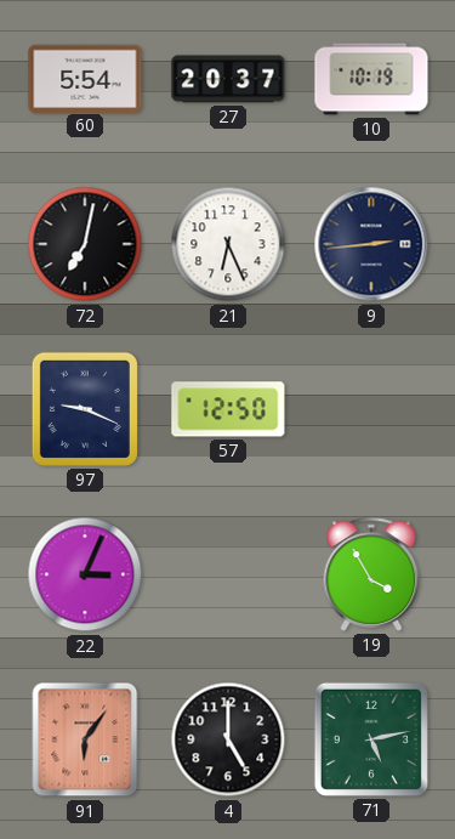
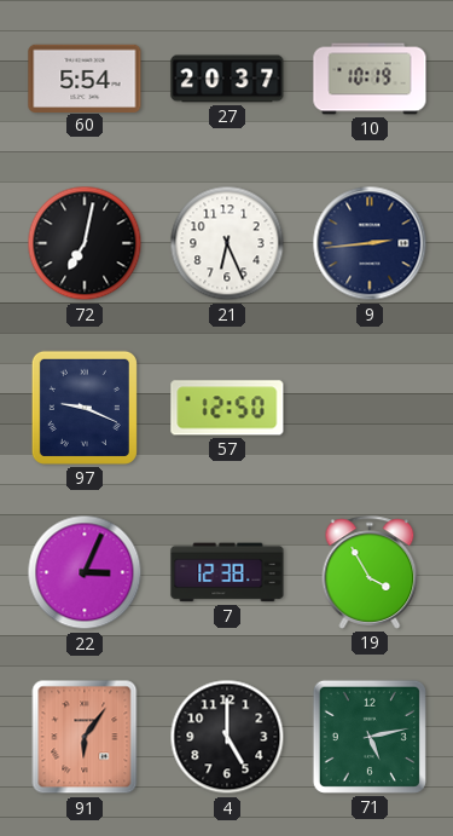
7: none -> 12:38
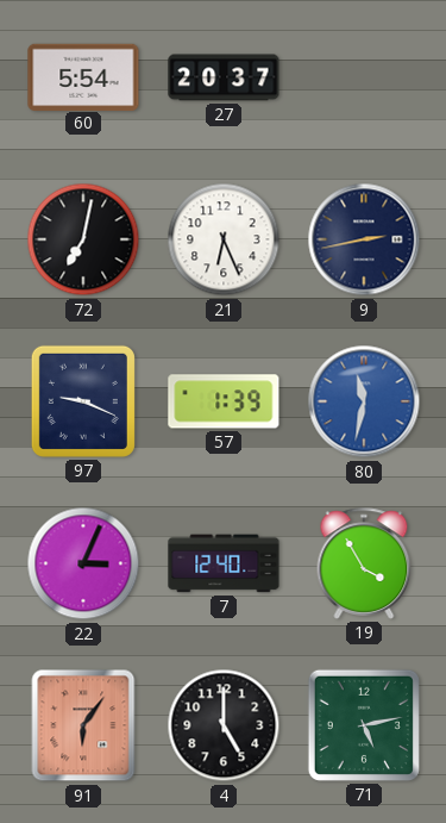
10: 10:19 -> none
9: 2:44 -> 2:43
57: 12:50 -> 1:39
80: none -> 11:32
7: 12:38 -> 12:40
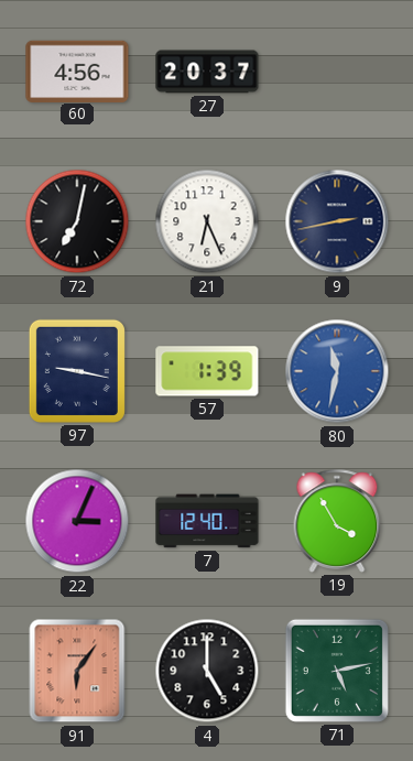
60: 5:54 -> 4:56
97: 9:19 -> 9:17
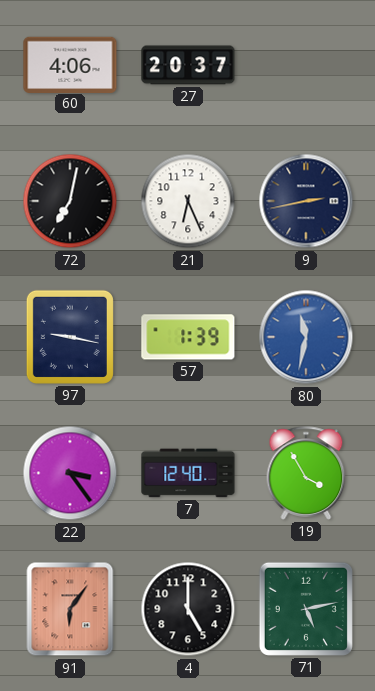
60: 4:56 -> 4:06
22: 3:04 -> 3:24
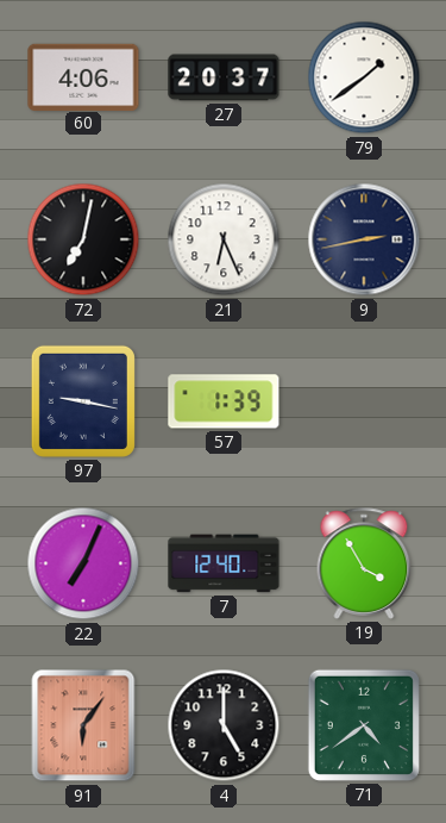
79: none -> 1:39
80: 11:32 -> none
22: 3:24 -> 7:04
71: 5:13 -> 4:39
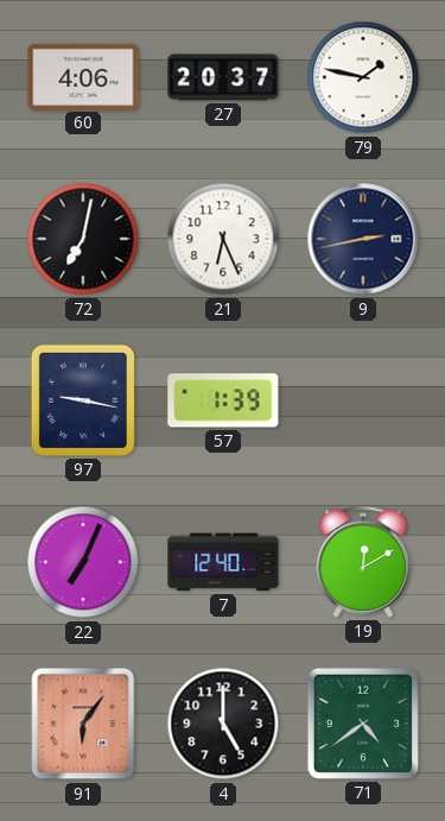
79: 1:39 -> 1:47
19: 3:55 -> 12:10
